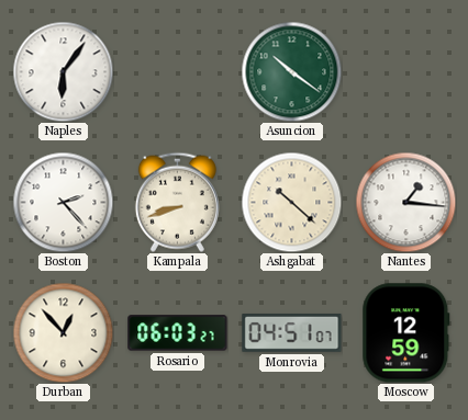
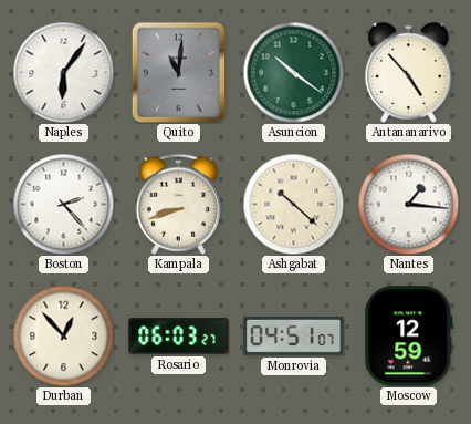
Quito: none -> 11:01
Antananarivo: none -> 4:53
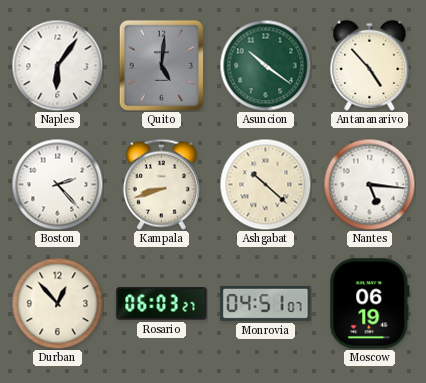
Quito: 11:01 -> 5:01
Nantes: 1:16 -> 5:16
Moscow: 12:59 -> 06:19
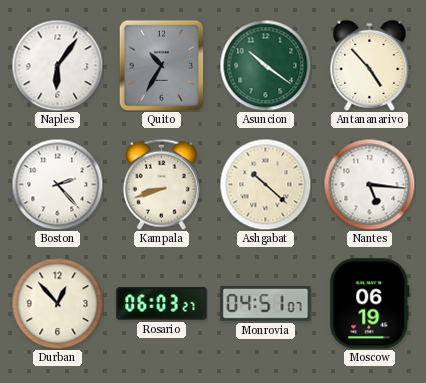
Quito: 5:01 -> 10:35
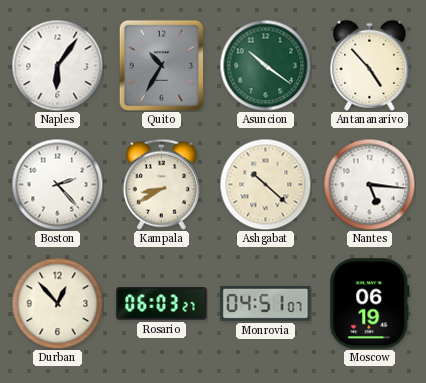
Kampala: 8:42 -> 8:40
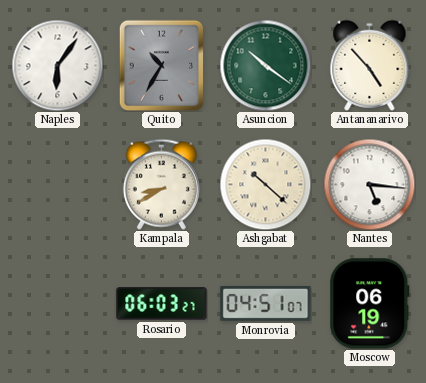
Boston: 2:23 -> none
Durban: 12:53 -> none
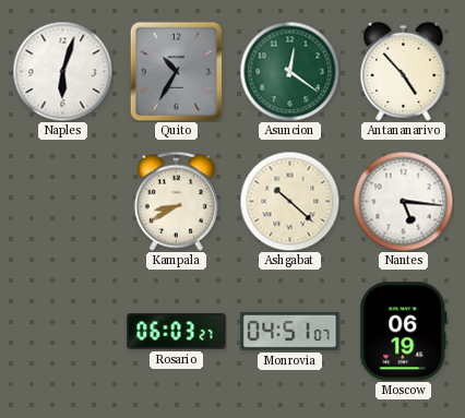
Naples: 6:06 -> 6:03
Asuncion: 10:21 -> 12:21
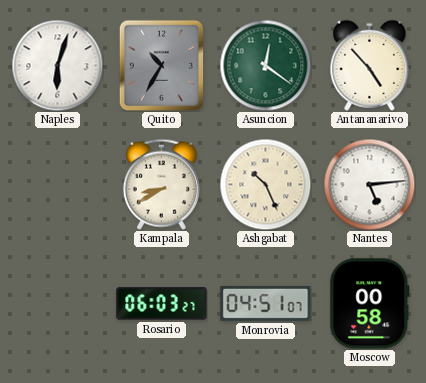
Ashgabat: 10:22 -> 10:26
Nantes: 5:16 -> 5:14
Moscow: 06:19 -> 00:58
